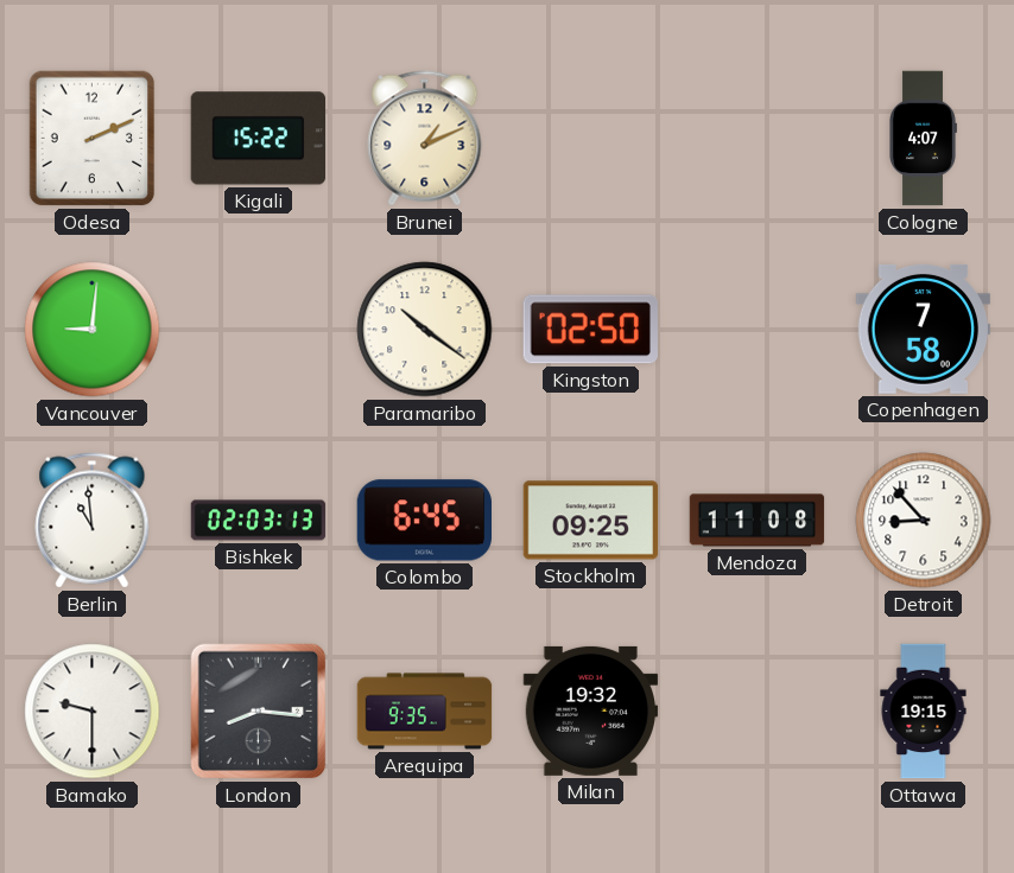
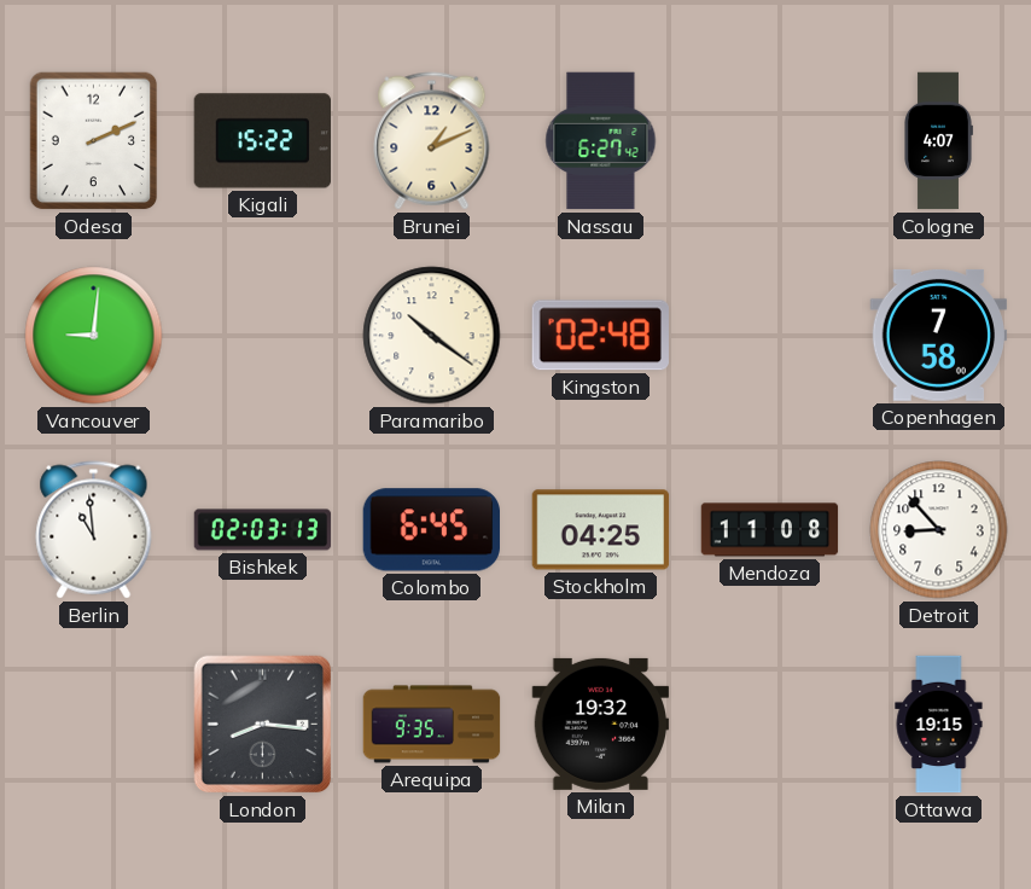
Nassau: none -> 6:27
Kingston: 02:50 -> 02:48
Stockholm: 09:25 -> 04:25
Bamako: 9:30 -> none
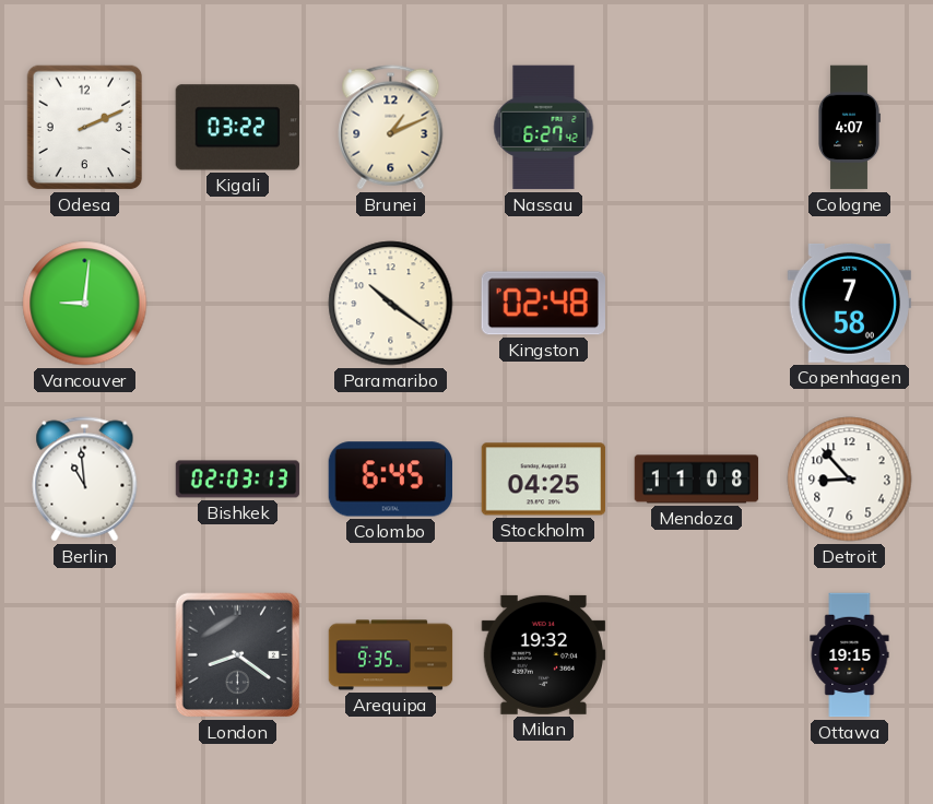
Kigali: 15:22 -> 03:22
London: 8:16 -> 8:21
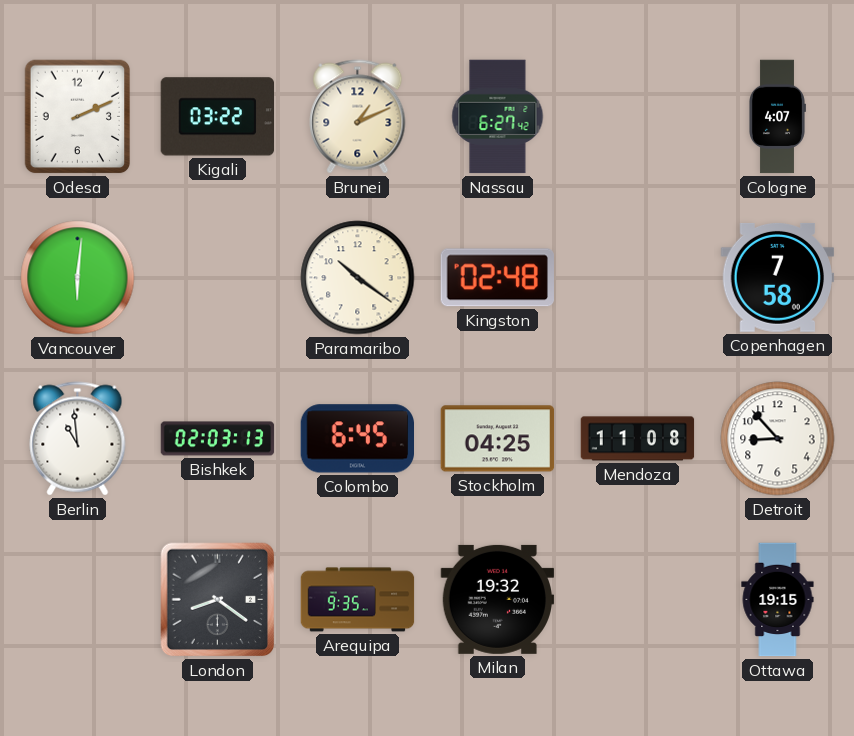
Vancouver: 9:01 -> 6:01
